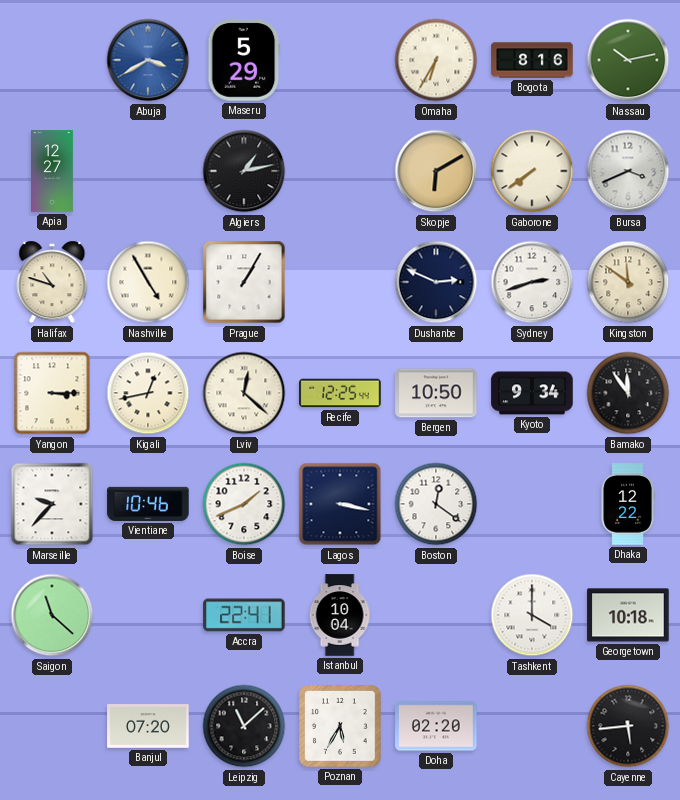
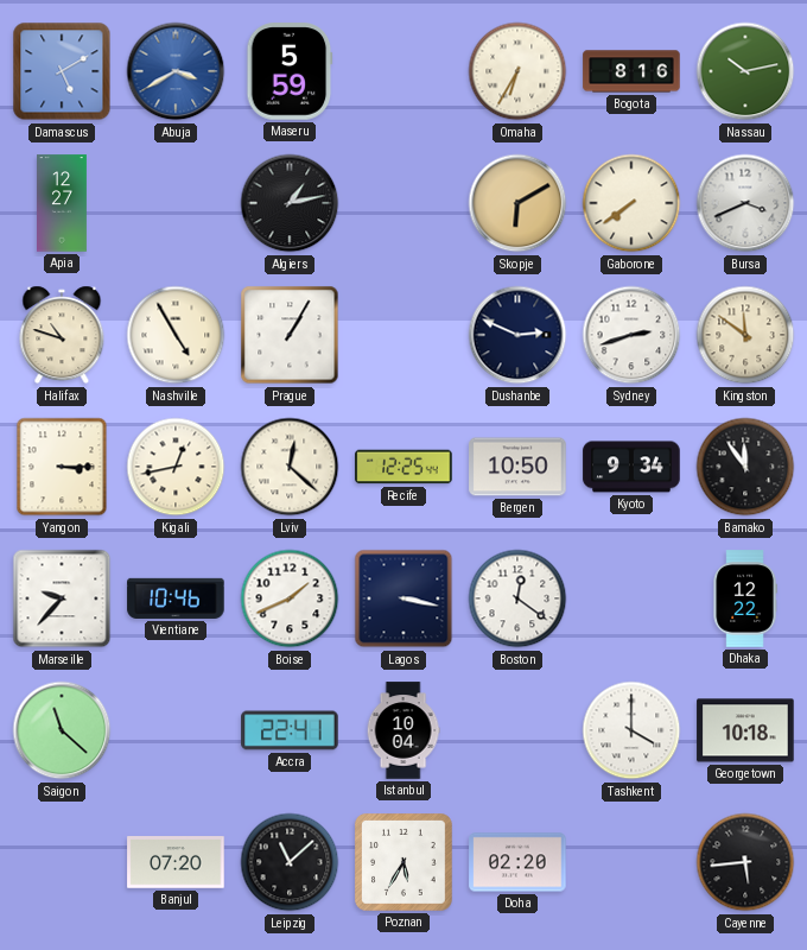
Damascus: none -> 5:10
Maseru: 5:29 -> 5:59
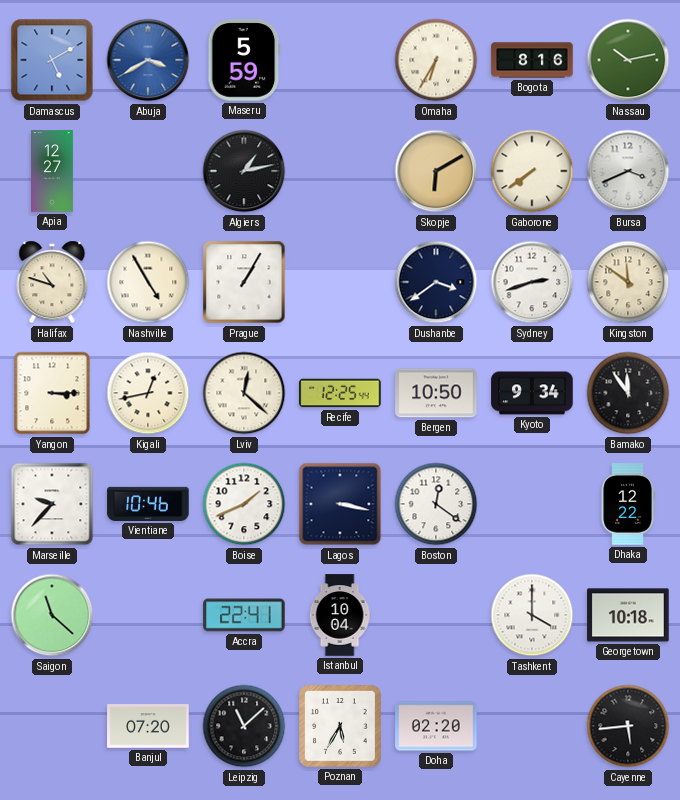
Dushanbe: 2:49 -> 3:39
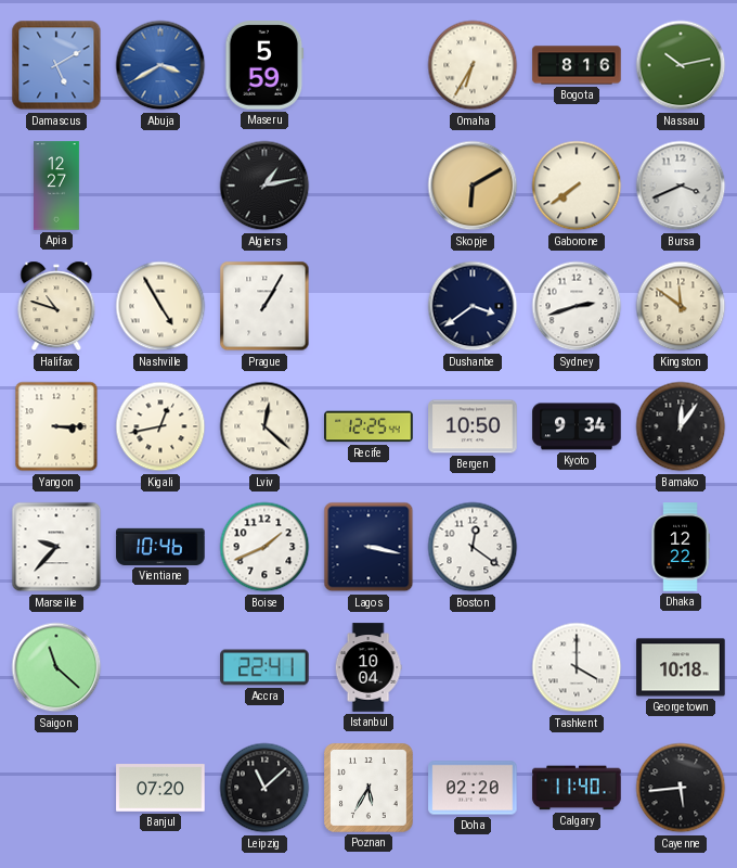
Bamako: 11:54 -> 12:06
Calgary: none -> 11:40
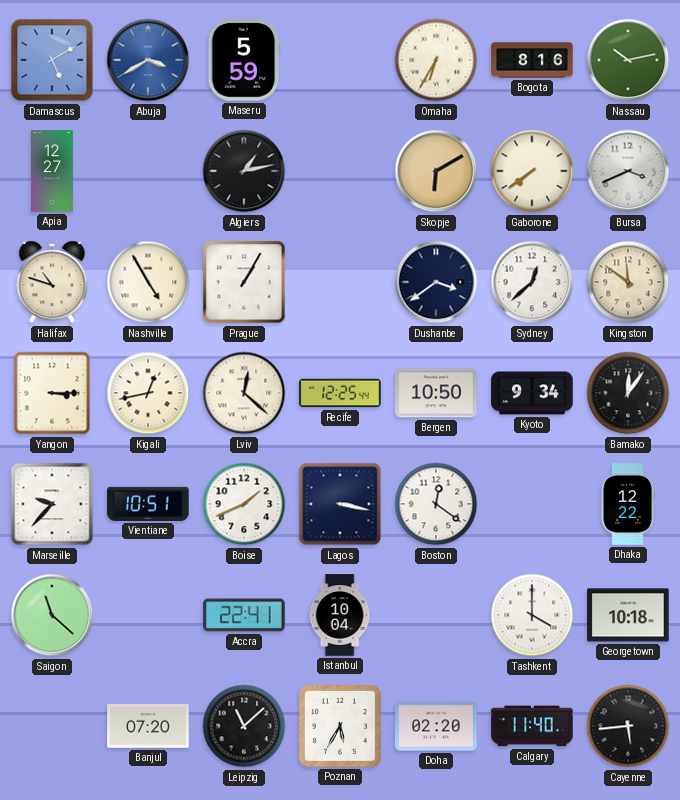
Sydney: 2:42 -> 12:38
Vientiane: 10:46 -> 10:51
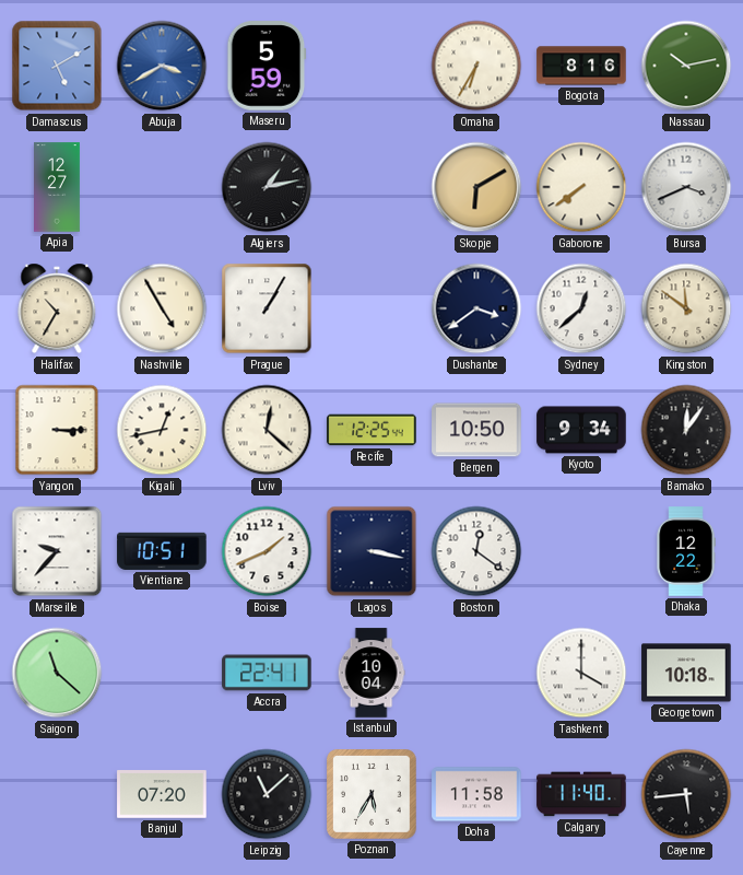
Halifax: 10:48 -> 10:35
Doha: 02:20 -> 11:58
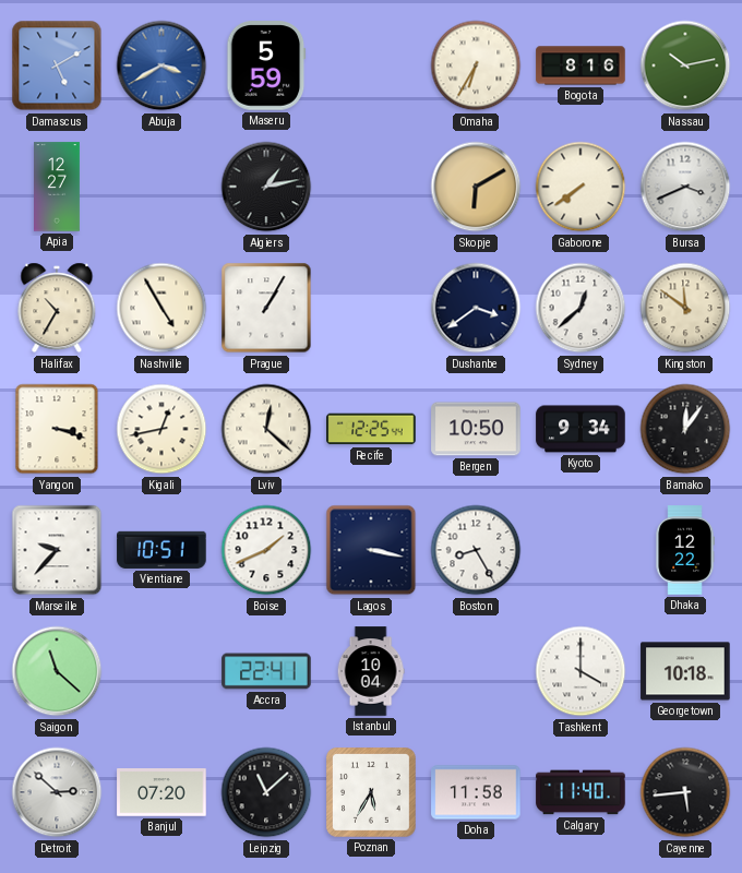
Yangon: 3:15 -> 3:18
Boston: 12:21 -> 8:25
Detroit: none -> 2:52
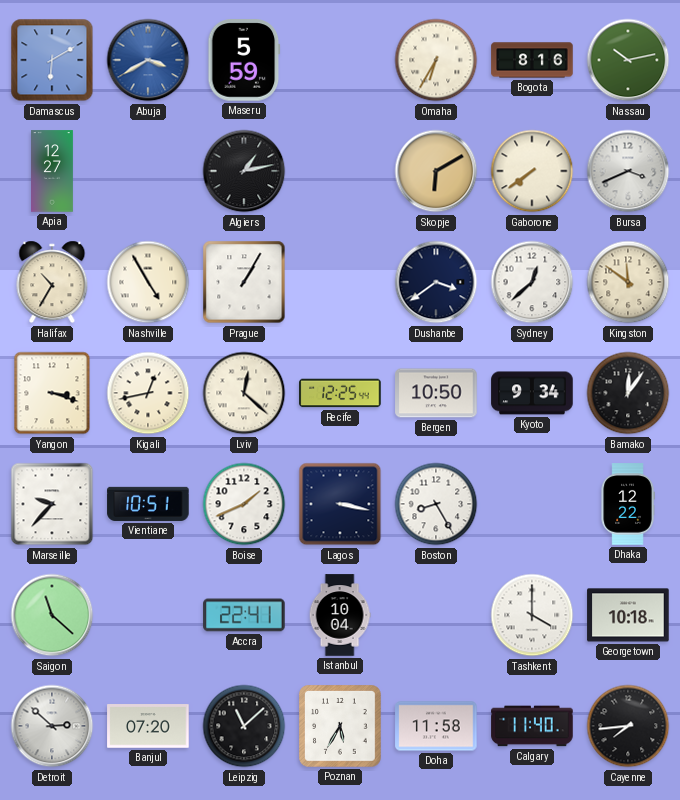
Damascus: 5:10 -> 6:10
Cayenne: 5:44 -> 7:44
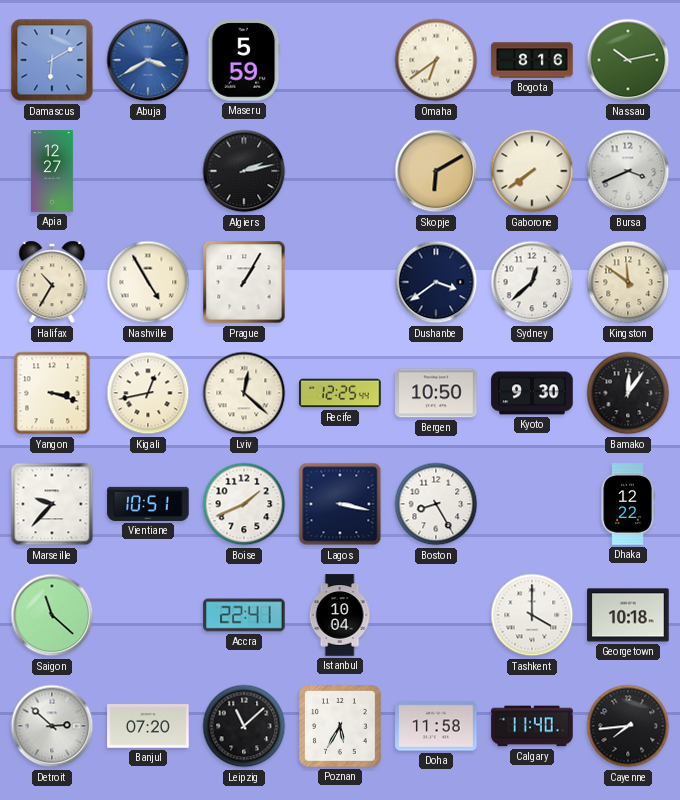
Omaha: 6:35 -> 6:39
Algiers: 1:13 -> 2:13
Kyoto: 9:34 -> 9:30
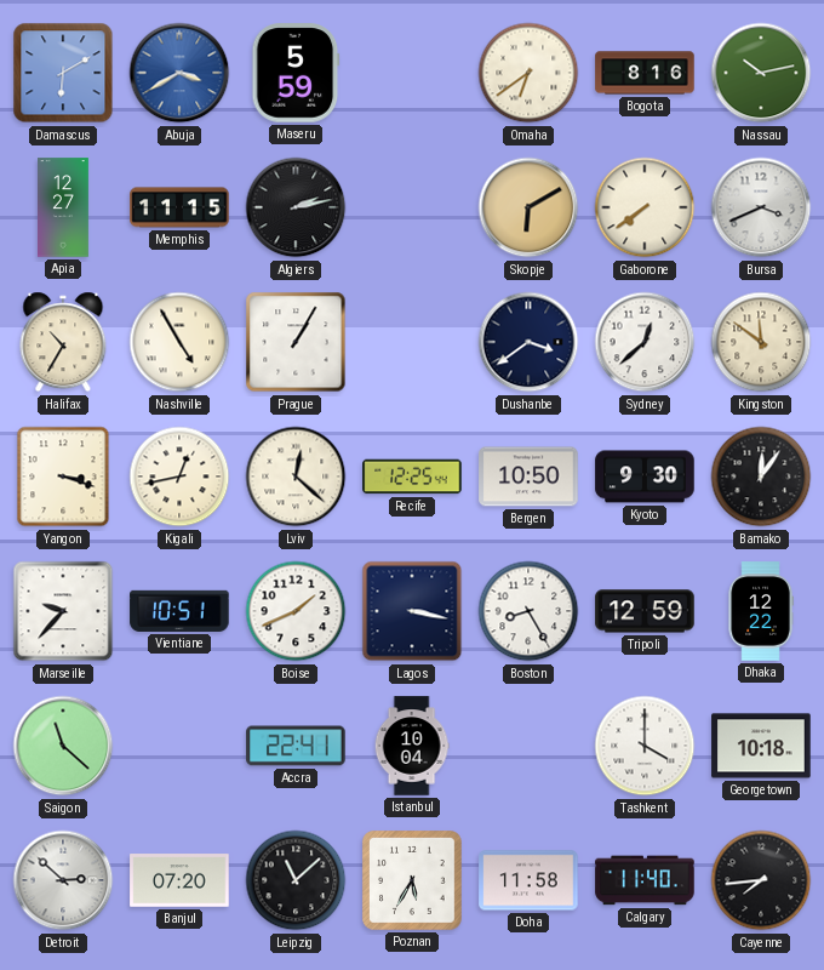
Memphis: none -> 11:15
Tripoli: none -> 12:59
